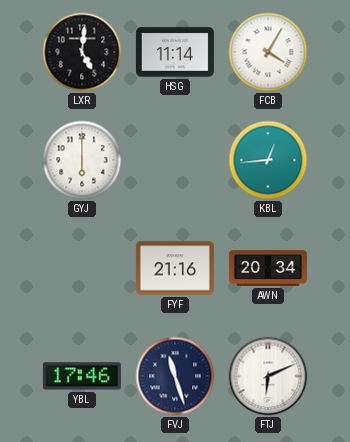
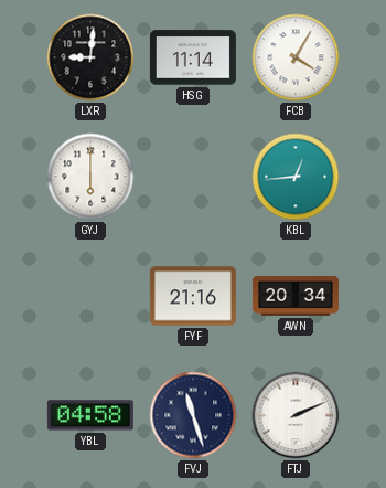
LXR: 5:01 -> 9:01
YBL: 17:46 -> 04:58
FTJ: 6:11 -> 2:11
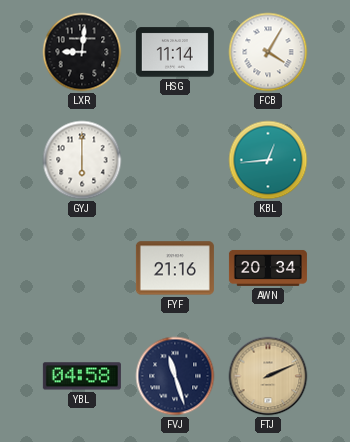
FTJ dial: white -> champagne
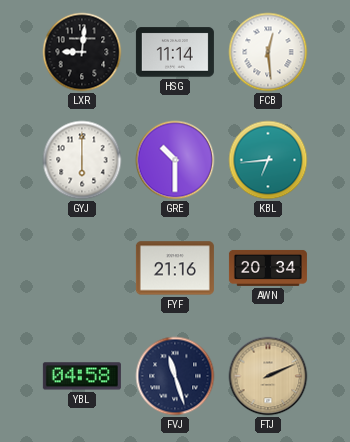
FCB: 4:05 -> 12:29
GRE: none -> 10:30
KBL: 12:44 -> 6:44
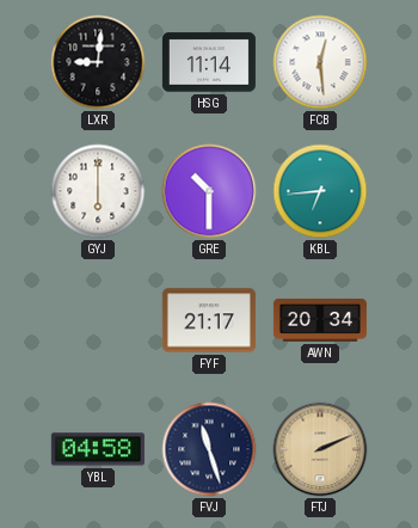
FYF: 21:16 -> 21:17
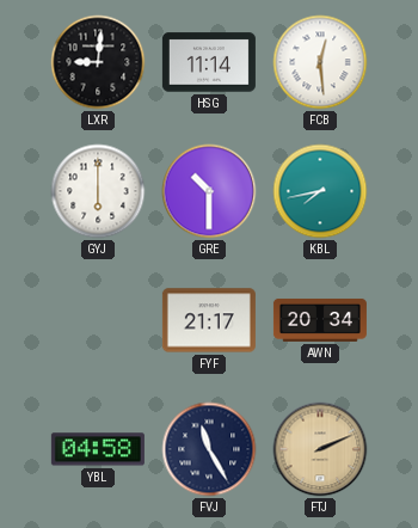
KBL: 6:44 -> 7:43
FVJ: 11:27 -> 11:25
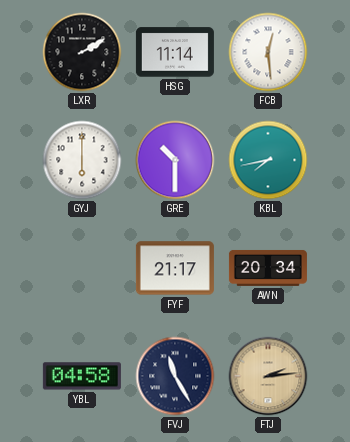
LXR: 9:01 -> 2:10
FTJ: 2:11 -> 2:14
